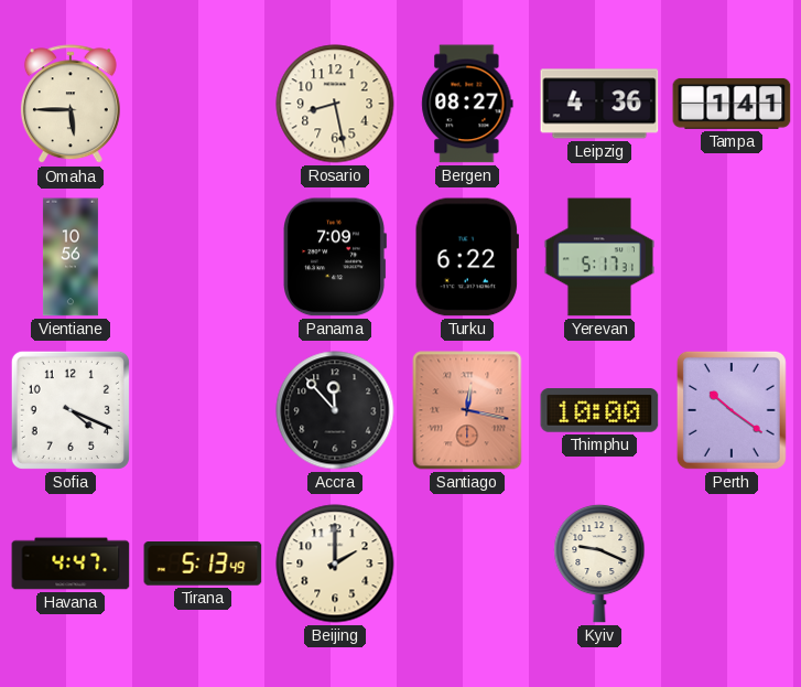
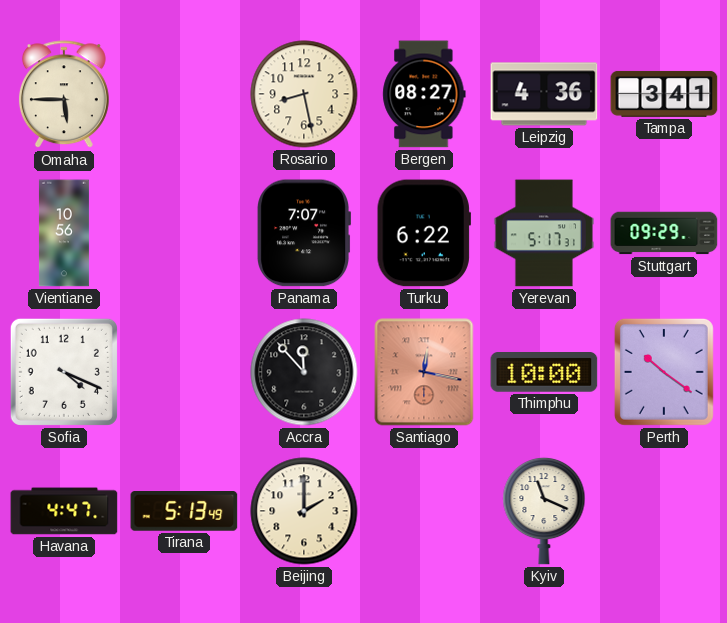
Tampa: 1:41 -> 3:41
Panama: 7:09 -> 7:07
Stuttgart: none -> 09:29
Kyiv: 9:19 -> 11:19
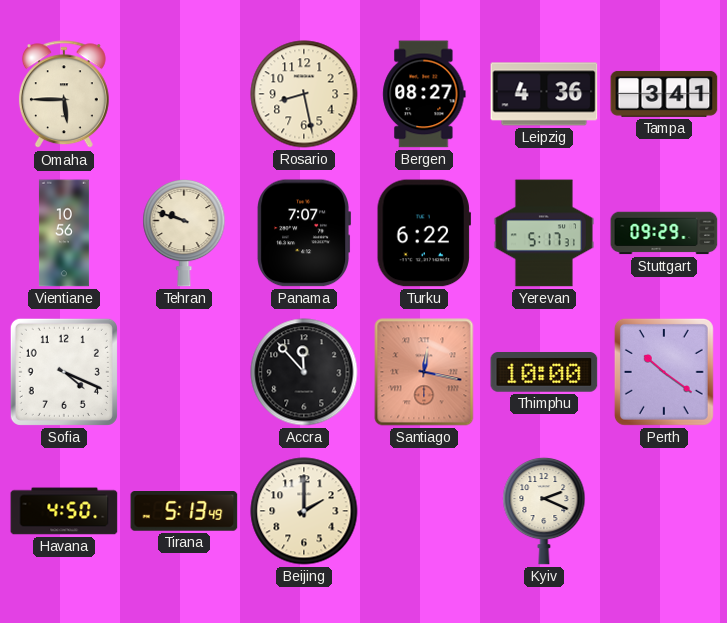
Tehran: none -> 9:48
Havana: 4:47 -> 4:50
Kyiv: 11:19 -> 2:19
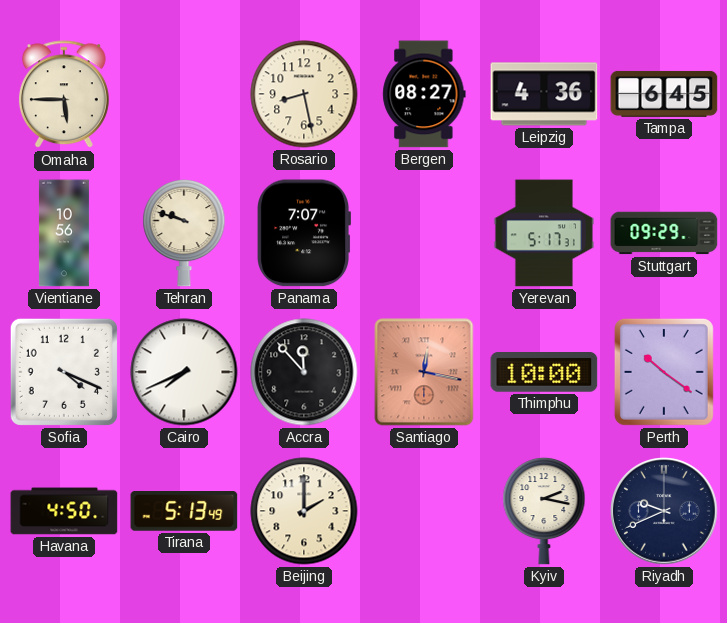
Tampa: 3:41 -> 6:45
Turku: 6:22 -> none
Cairo: none -> 7:41
Kyiv: 2:19 -> 2:17
Riyadh: none -> 9:41
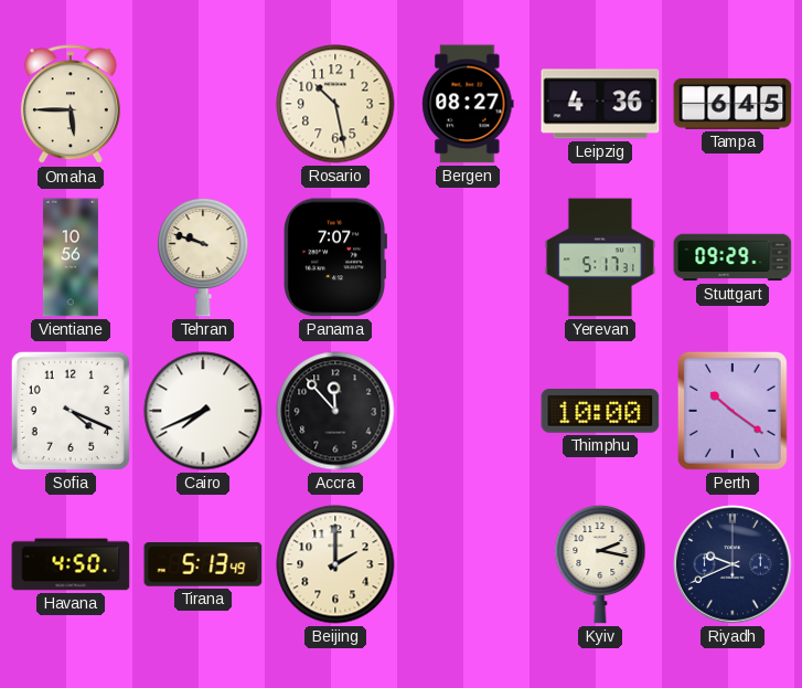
Rosario: 8:28 -> 10:28
Santiago: 12:17 -> none
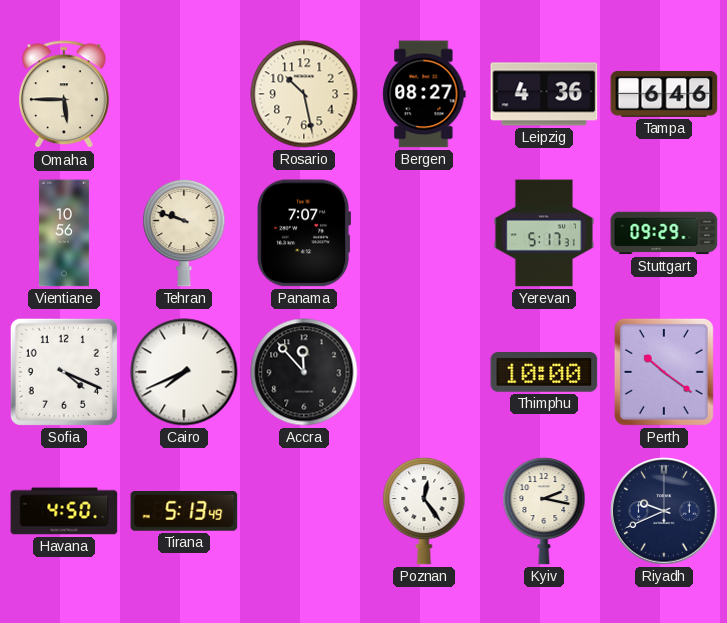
Tampa: 6:45 -> 6:46
Beijing: 2:00 -> none
Poznan: none -> 12:24
